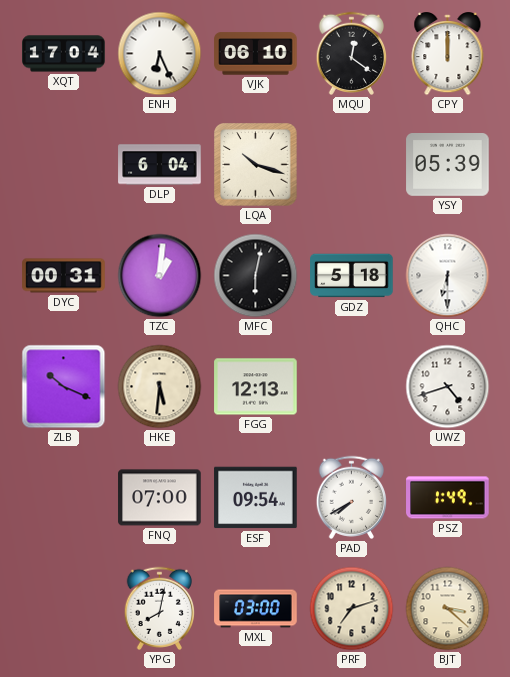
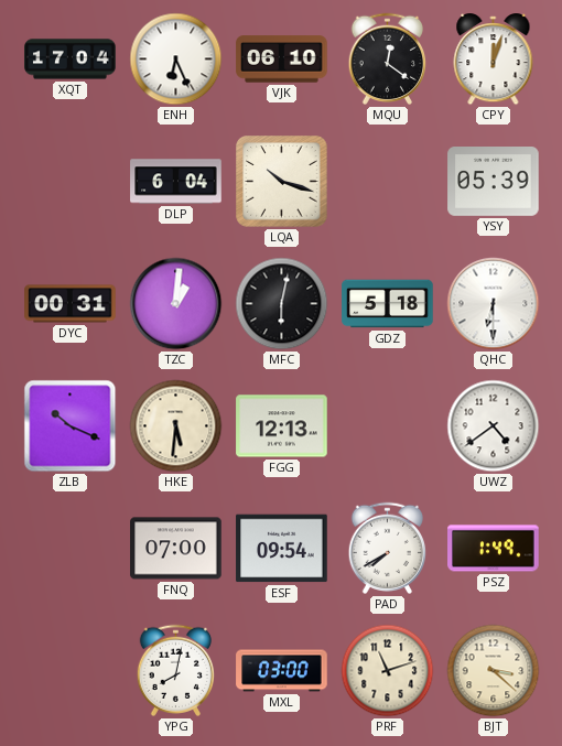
CPY: 12:00 -> 12:03
UWZ: 4:42 -> 4:39
PRF: 7:12 -> 11:12
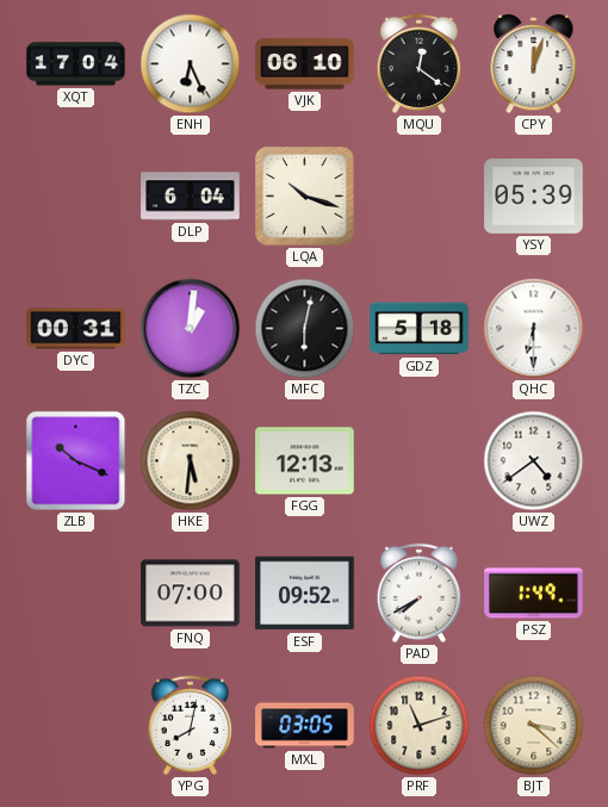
ESF: 09:54 -> 09:52
MXL: 03:00 -> 03:05
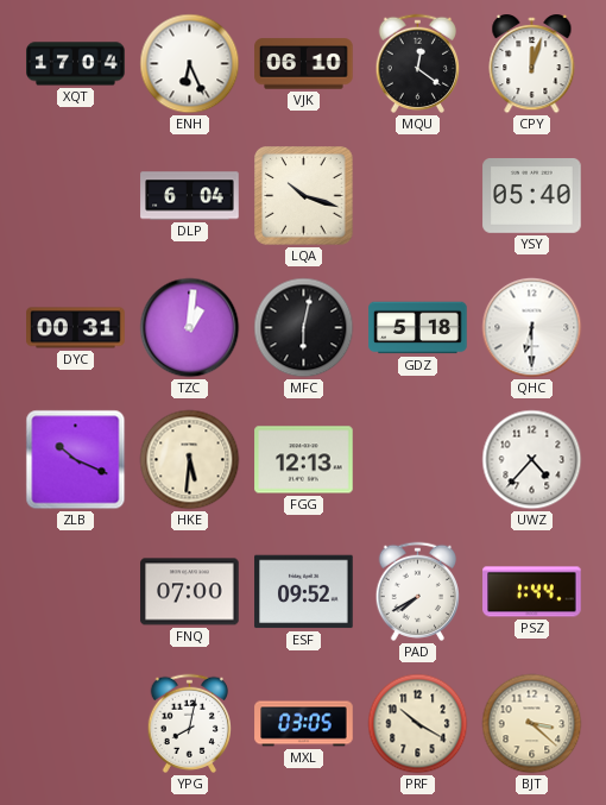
YSY: 05:39 -> 05:40
UWZ: 4:39 -> 4:37
PSZ: 1:49 -> 1:44
PRF: 11:12 -> 10:20
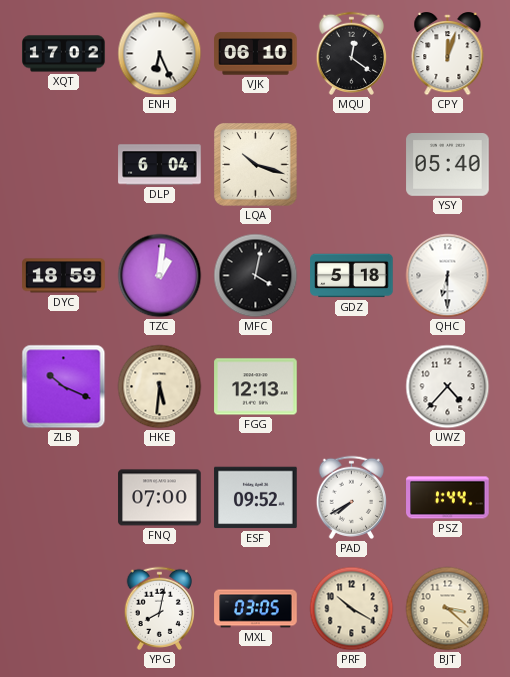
XQT: 17:04 -> 17:02
DYC: 00:31 -> 18:59
MFC: 6:02 -> 4:02
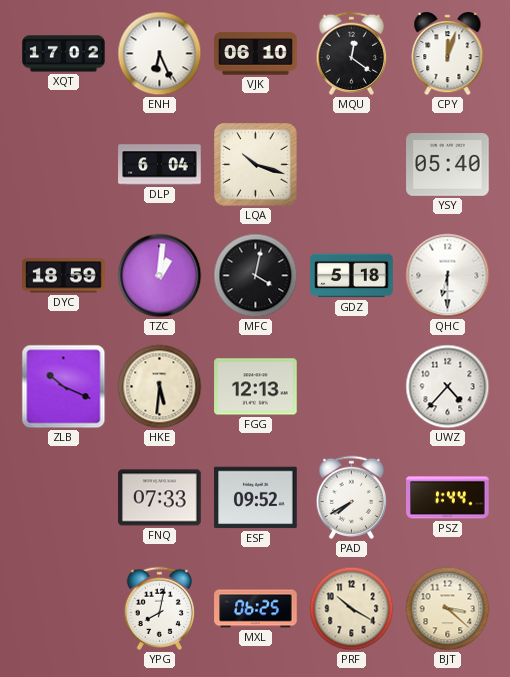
FNQ: 07:00 -> 07:33
MXL: 03:05 -> 06:25
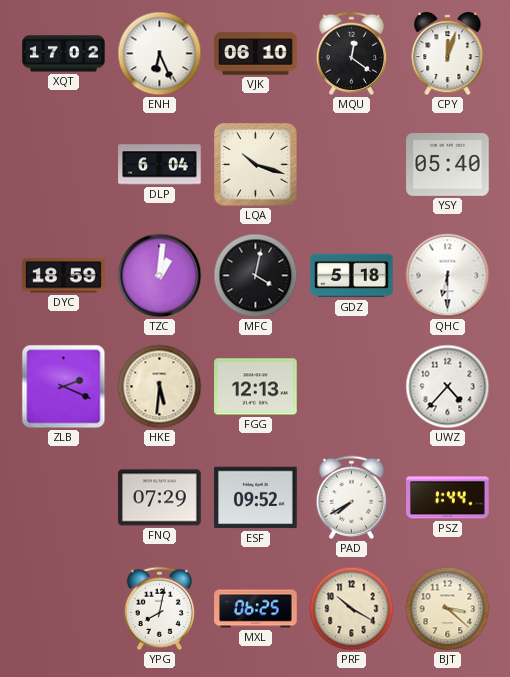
ZLB: 10:19 -> 2:19
FNQ: 07:33 -> 07:29
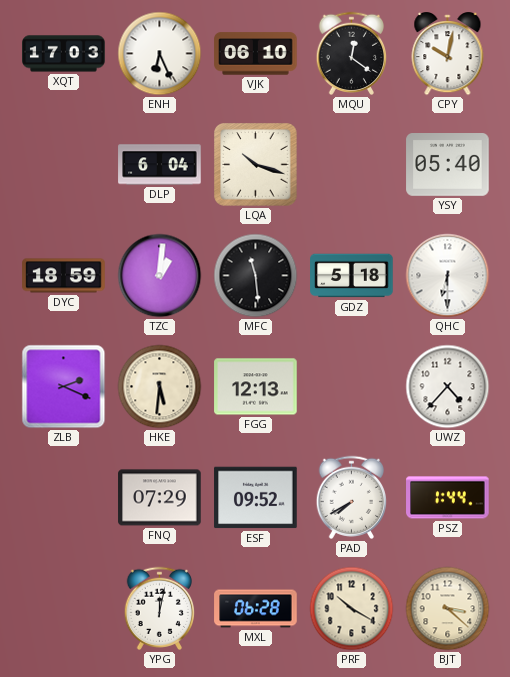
XQT: 17:02 -> 17:03
CPY: 12:03 -> 10:02
MFC: 4:02 -> 11:29
YPG: 8:02 -> 12:02
MXL: 06:25 -> 06:28
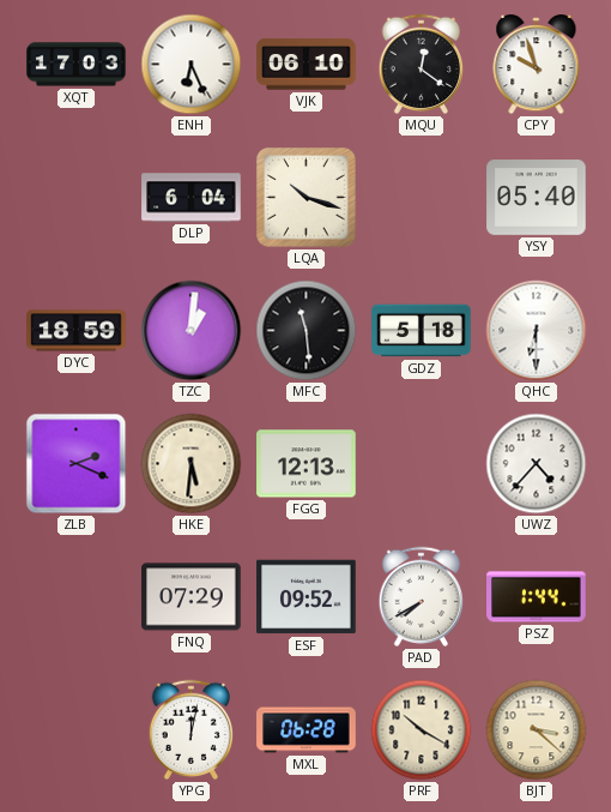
CPY: 10:02 -> 9:57
